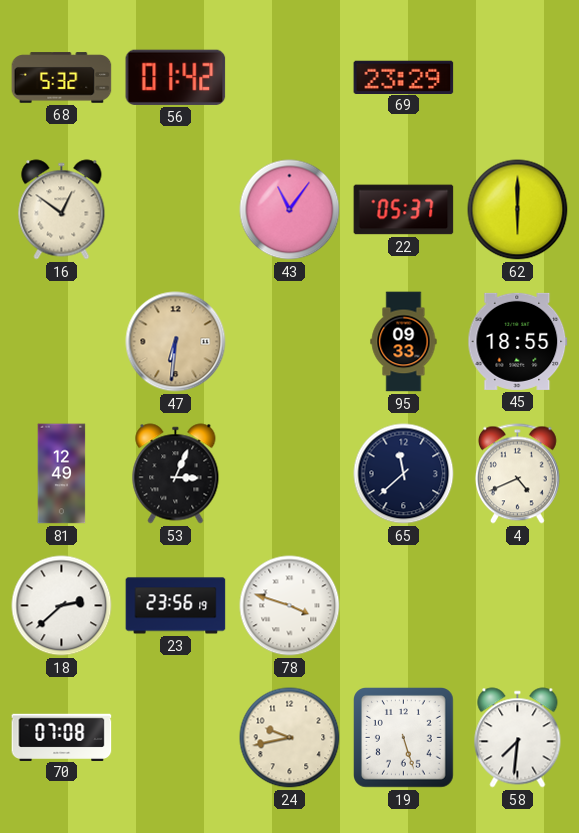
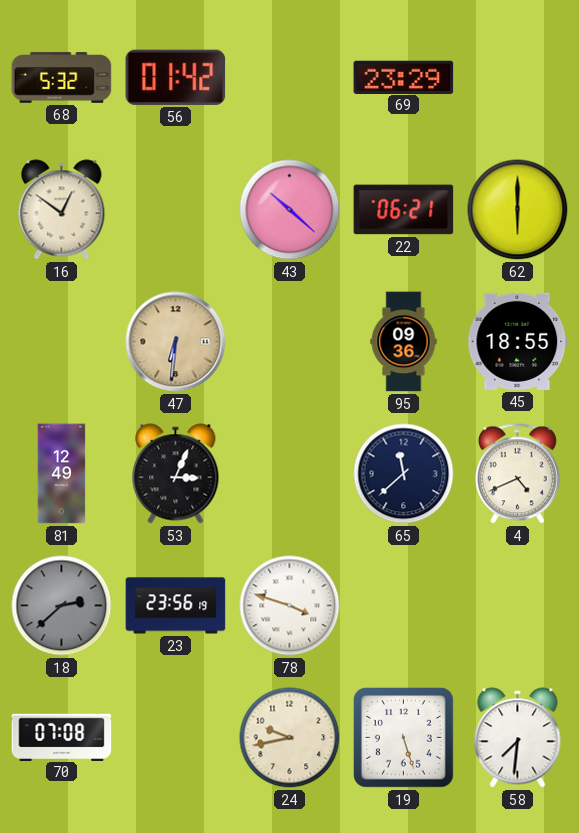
43: 11:06 -> 10:22
22: 05:37 -> 06:21
95: 09:33 -> 09:36
18 dial: white -> grey
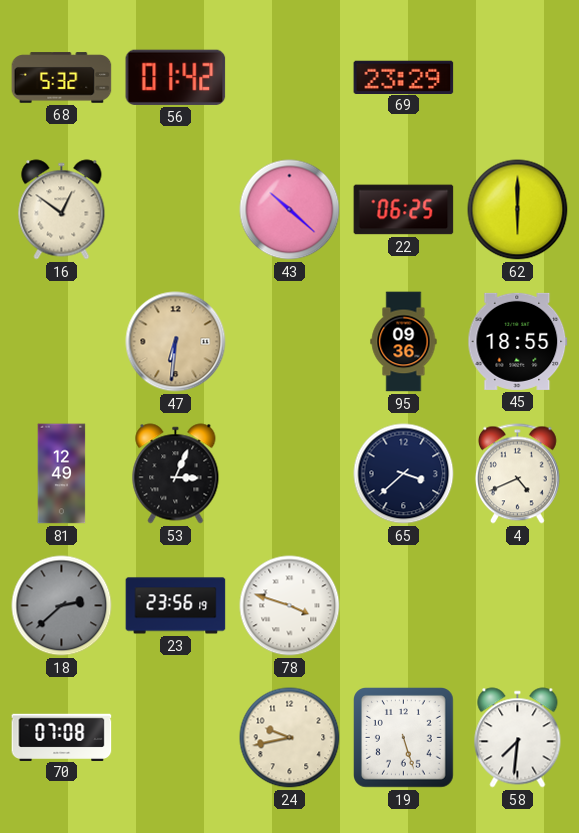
22: 06:21 -> 06:25
65: 11:38 -> 3:38
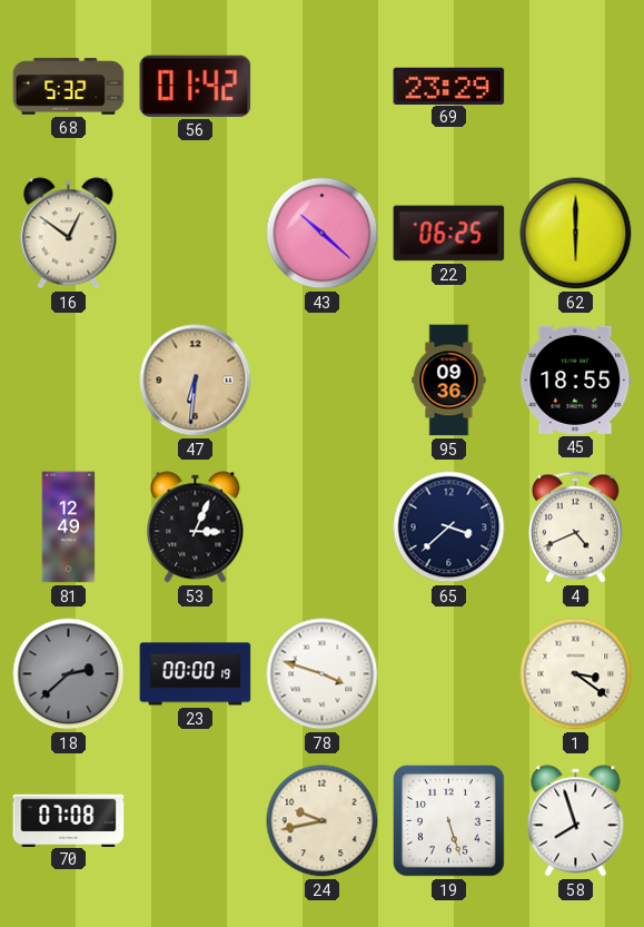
23: 23:56 -> 00:00
1: none -> 3:21
58: 7:31 -> 7:57
